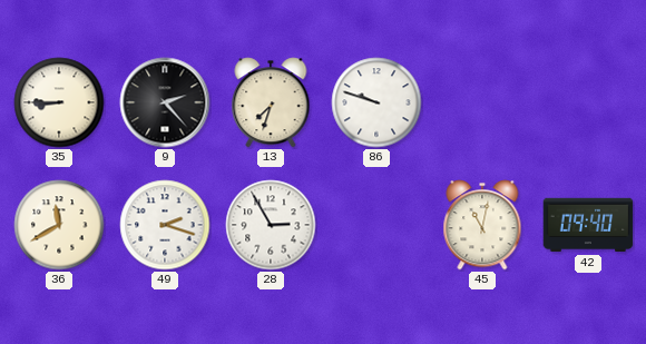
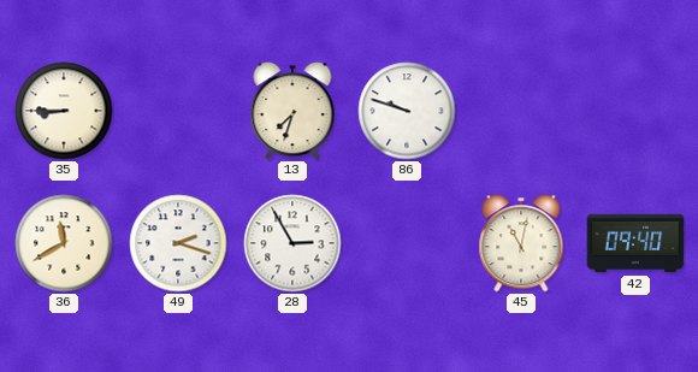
9: 2:23 -> none
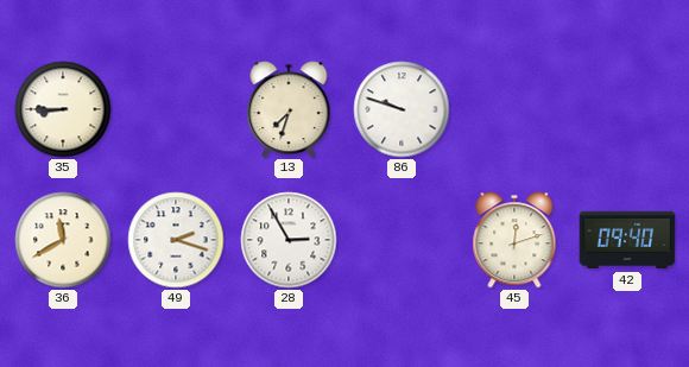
45: 11:02 -> 12:12
